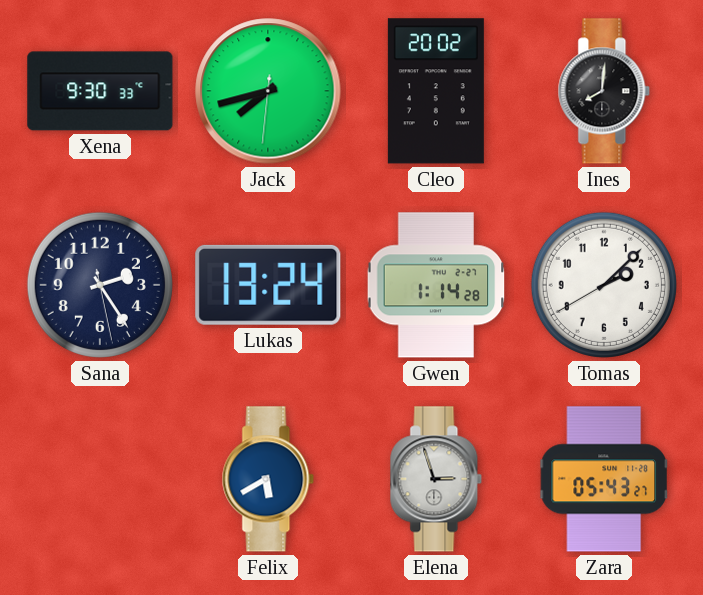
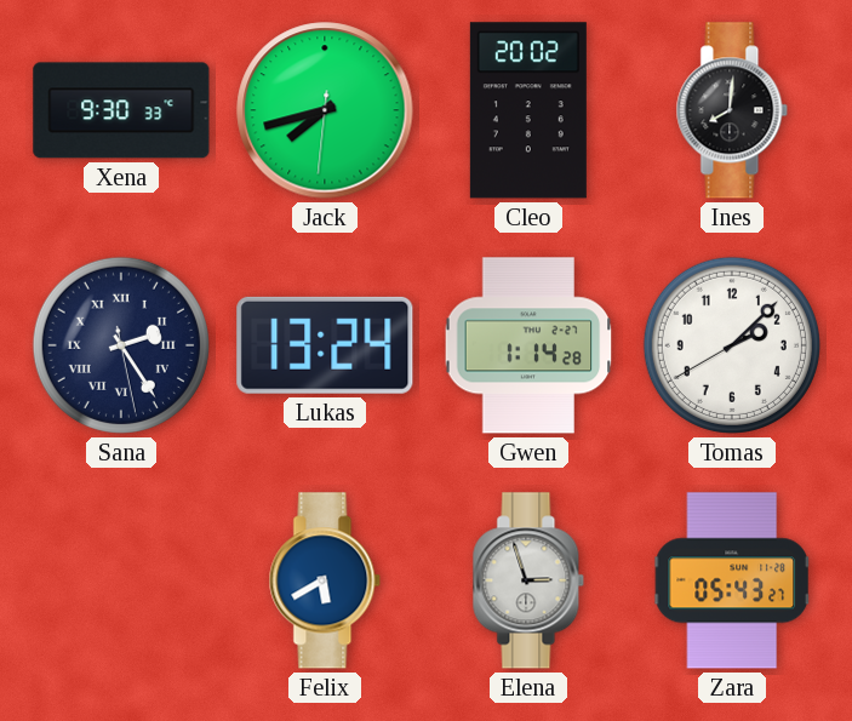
Sana numerals: Arabic -> Roman
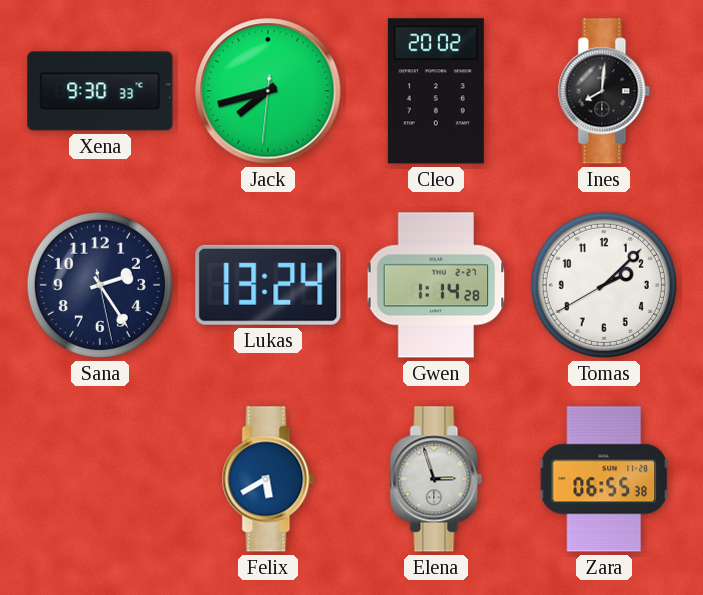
Sana numerals: Roman -> Arabic
Zara: 05:43 -> 06:55
